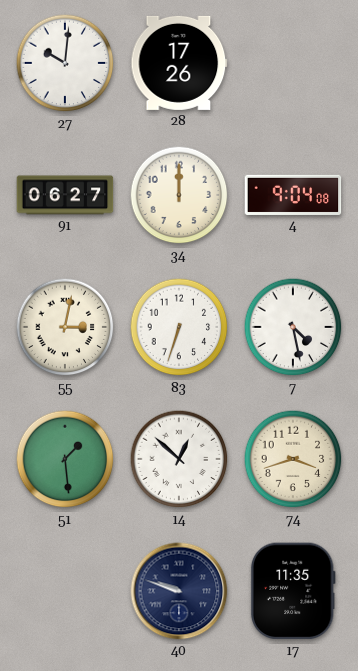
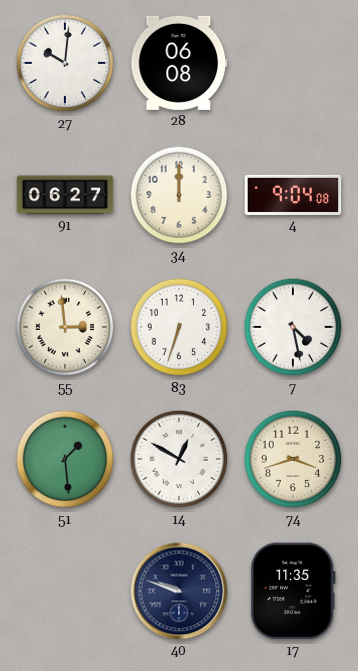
28: 17:26 -> 06:08
55: 3:02 -> 2:59
14: 12:52 -> 12:50
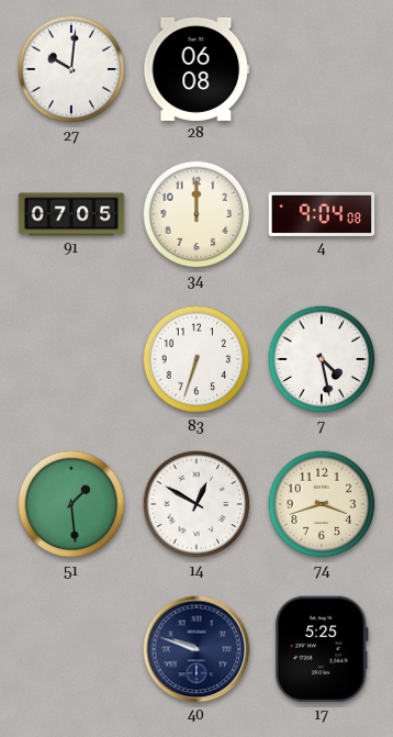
91: 06:27 -> 07:05
55: 2:59 -> none
17: 11:35 -> 5:25
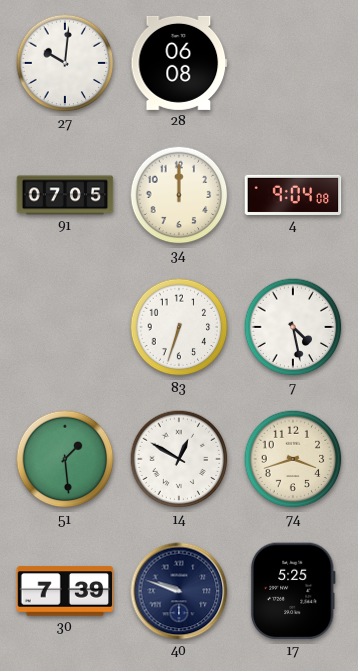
30: none -> 7:39
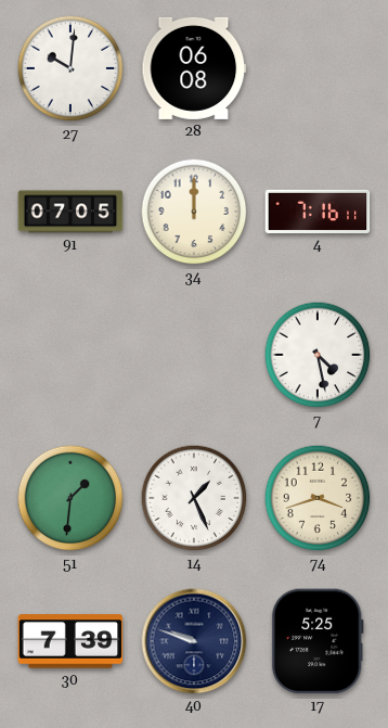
4: 9:04 -> 7:16
83: 6:33 -> none
51: 1:29 -> 1:31
14: 12:50 -> 1:26
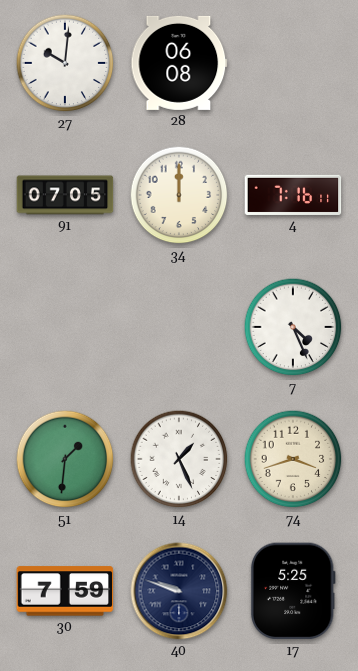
7: 4:28 -> 4:26
30: 7:39 -> 7:59
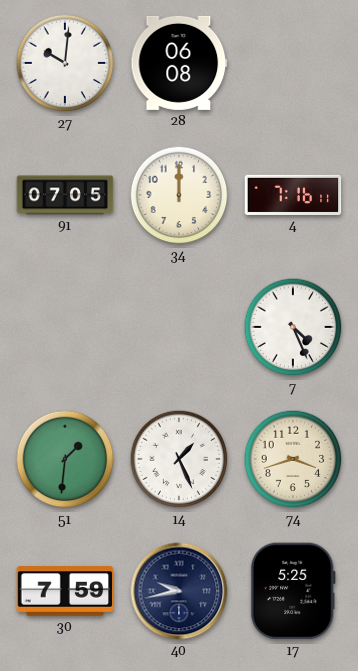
40: 9:48 -> 9:43
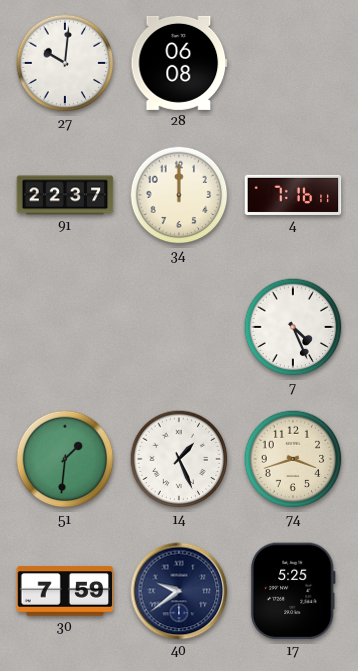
91: 07:05 -> 22:37
40: 9:43 -> 9:39
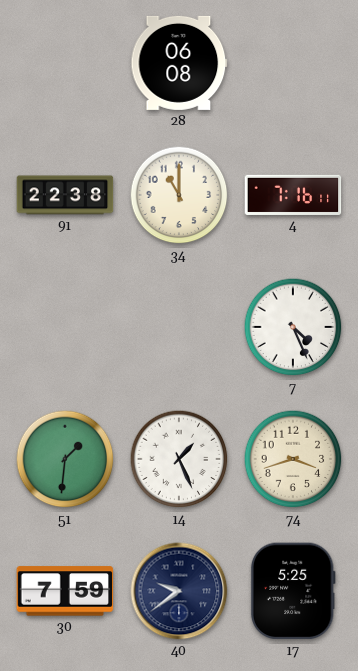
27: 10:01 -> none
91: 22:37 -> 22:38
34: 12:00 -> 11:00
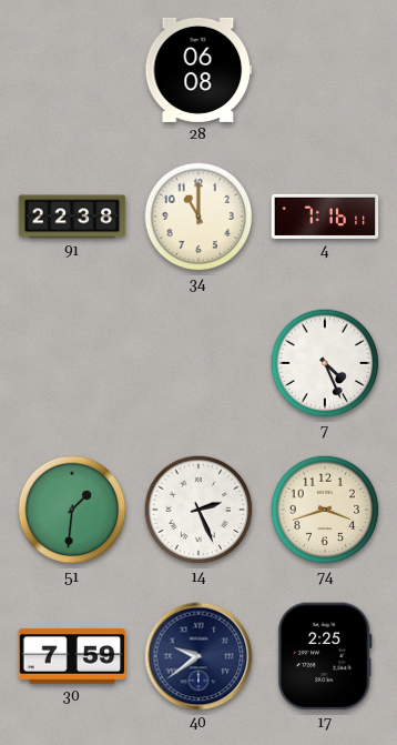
14: 1:26 -> 2:26
17: 5:25 -> 2:25
